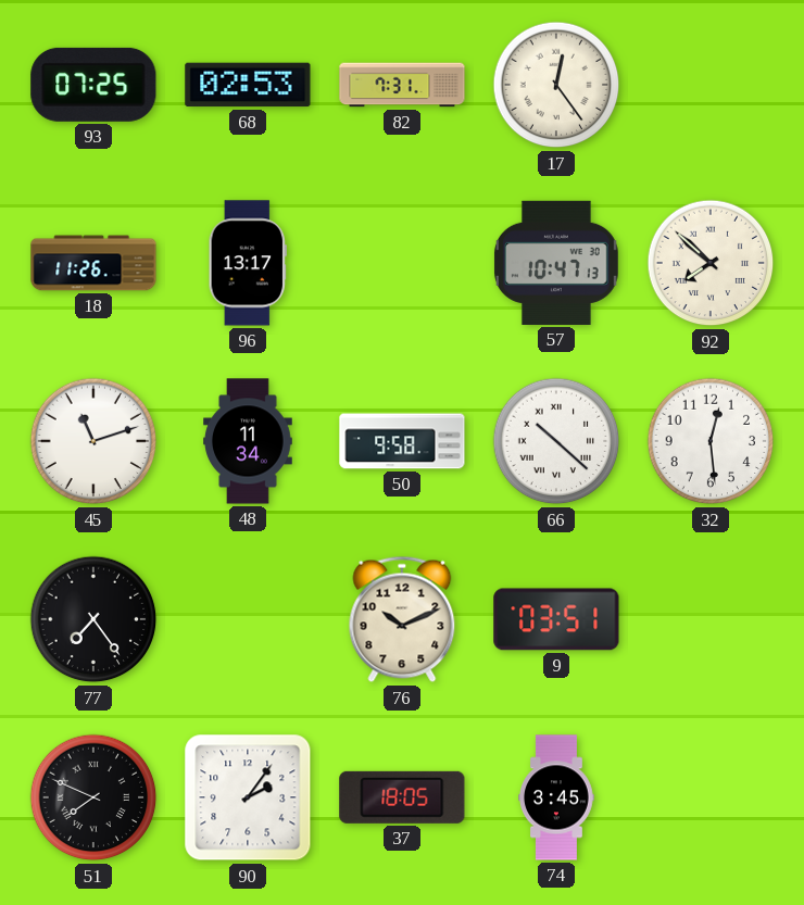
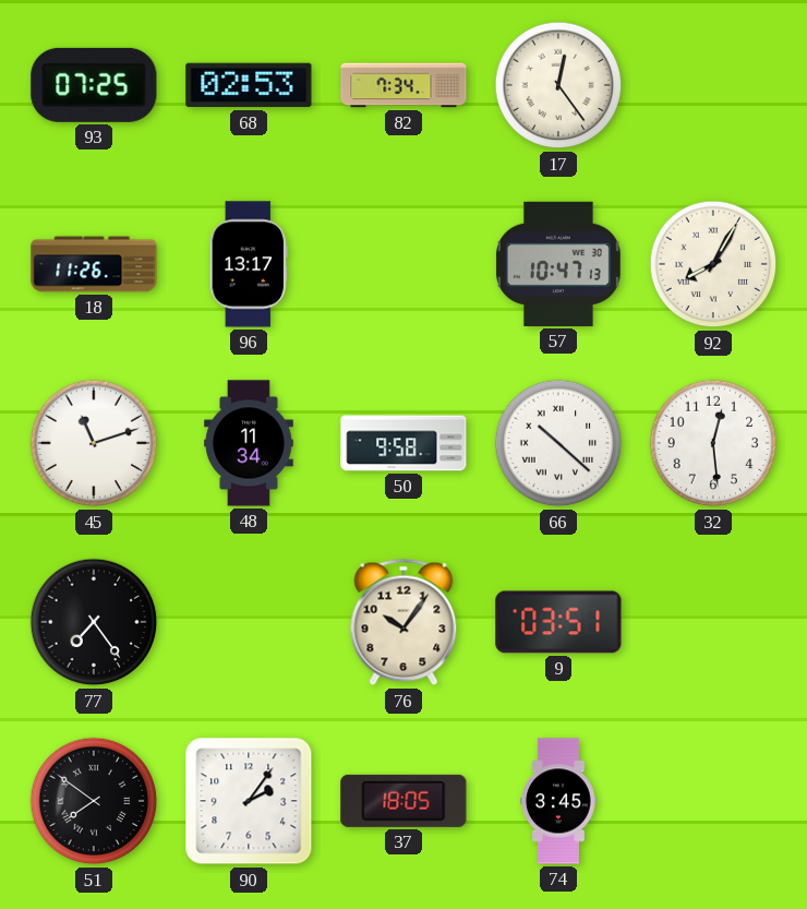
82: 7:31 -> 7:34
92: 7:52 -> 8:05
76: 10:11 -> 10:06
51: 7:49 -> 7:51
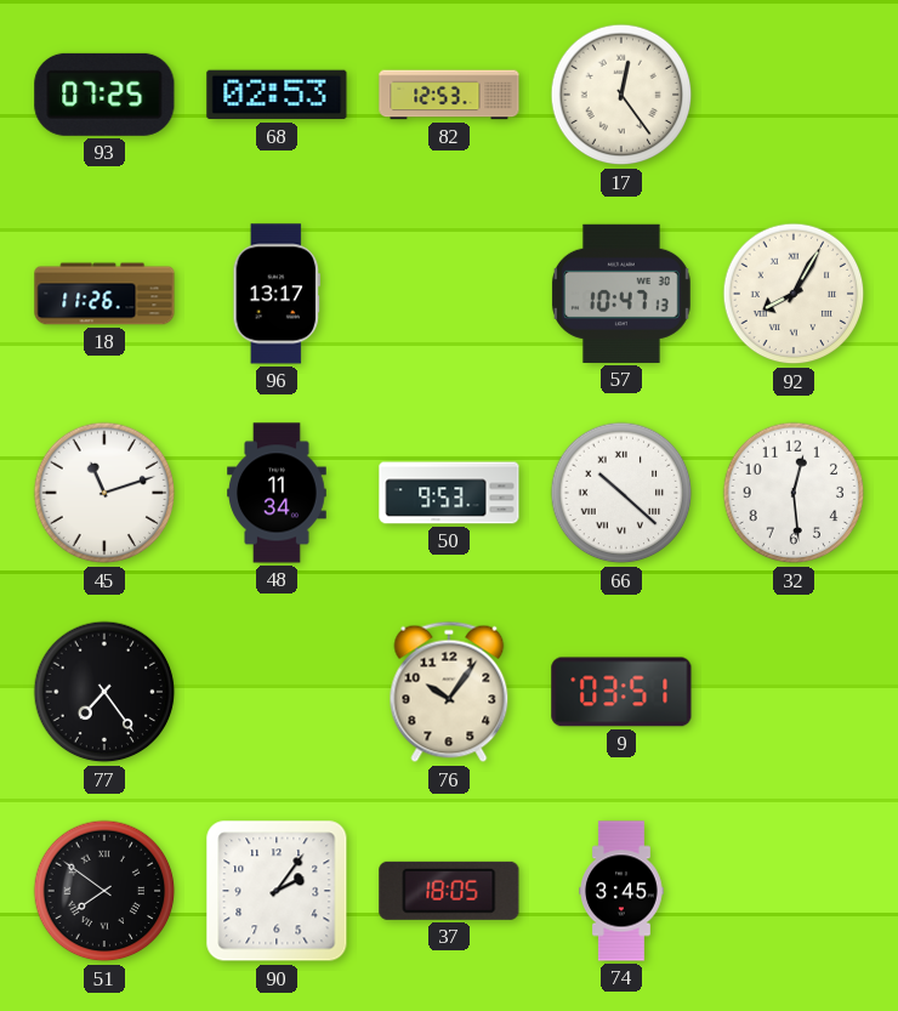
82: 7:34 -> 12:53
50: 9:58 -> 9:53
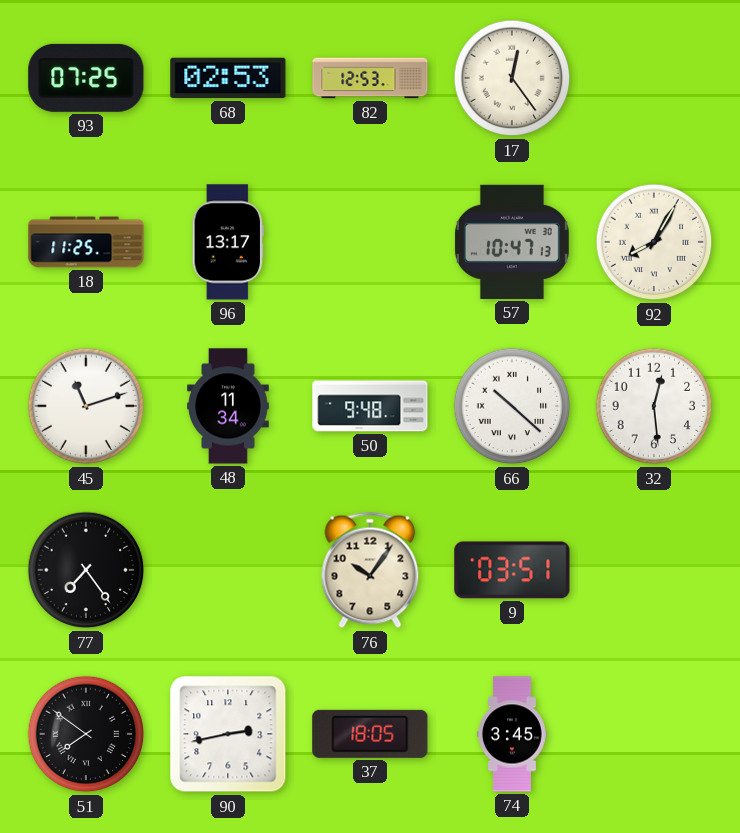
18: 11:26 -> 11:25
50: 9:53 -> 9:48
90: 2:06 -> 2:43
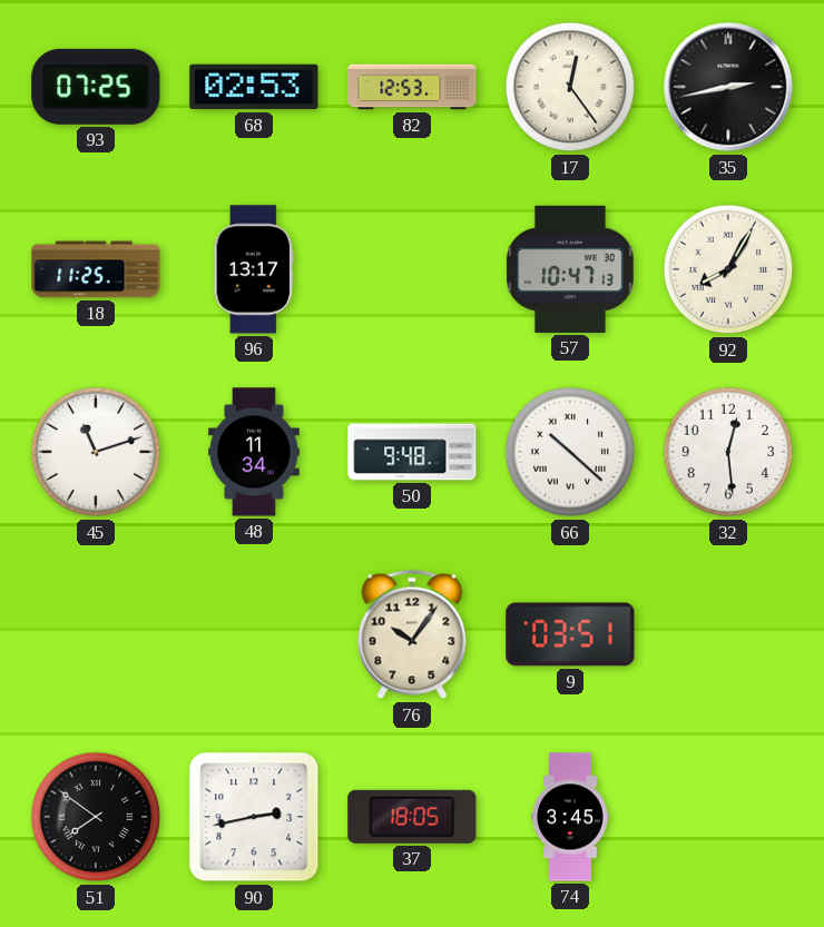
35: none -> 2:43
77: 7:24 -> none
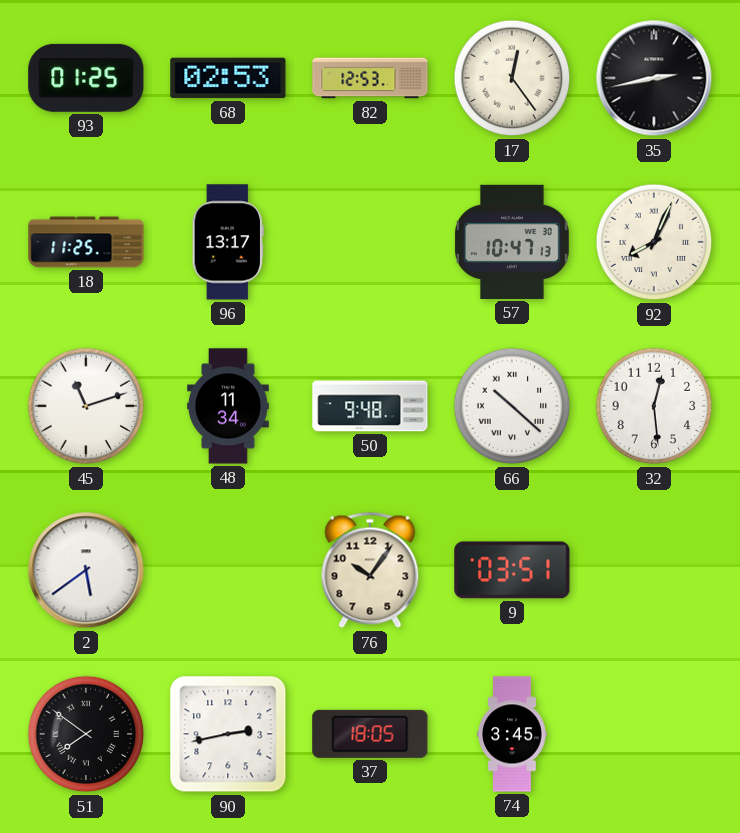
93: 07:25 -> 01:25
92: 8:05 -> 8:04
2: none -> 5:39
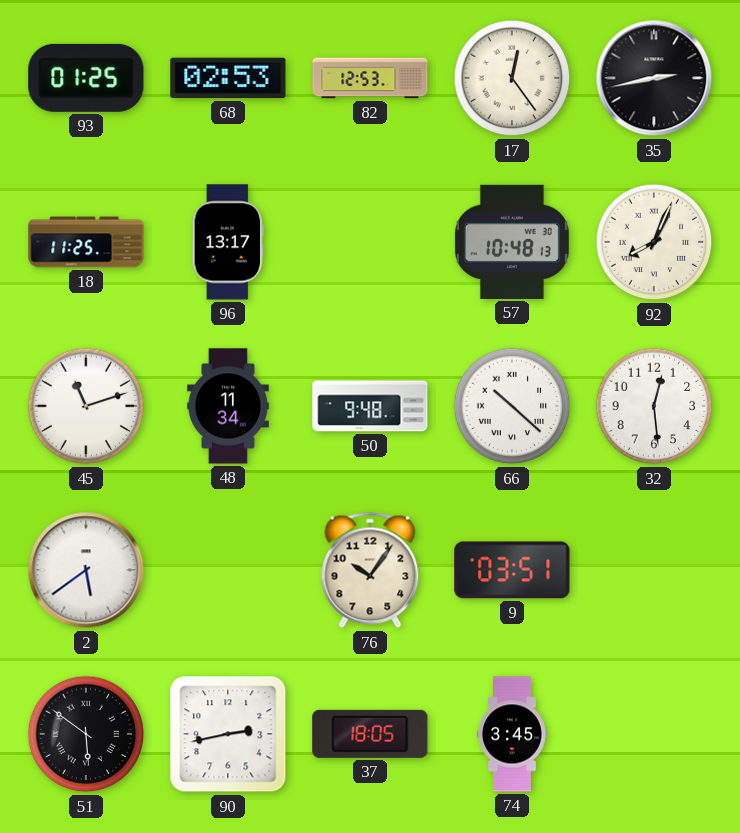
57: 10:47 -> 10:48
51: 7:51 -> 5:51
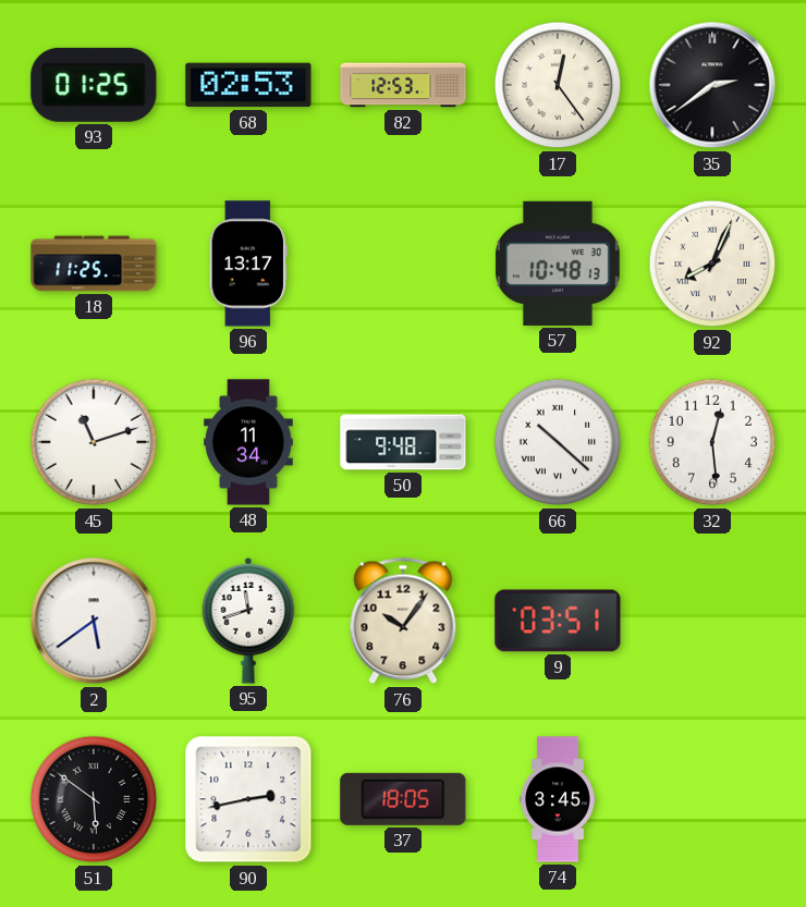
35: 2:43 -> 2:39
95: none -> 11:42
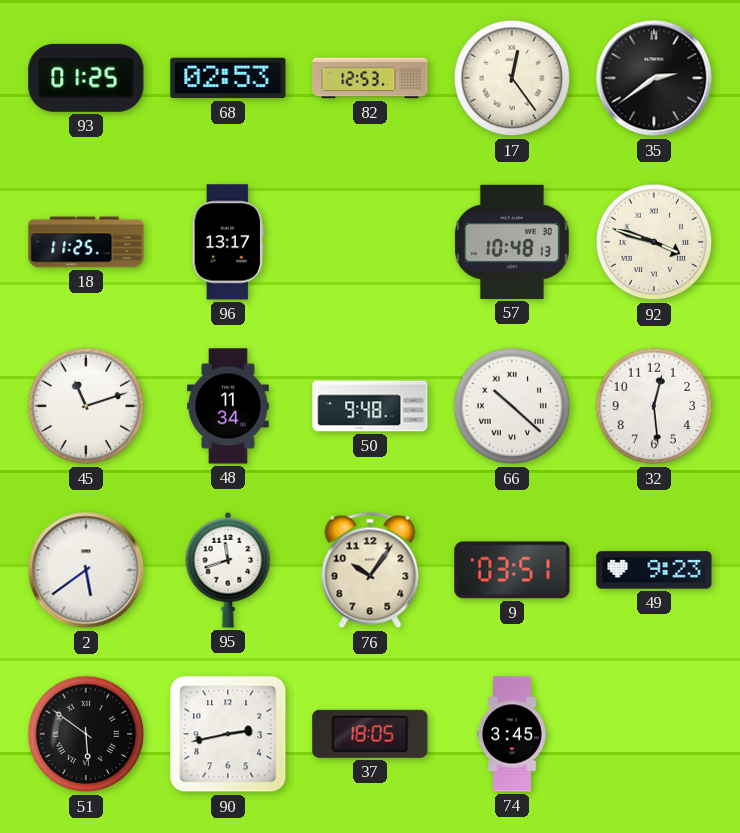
92: 8:04 -> 3:48
49: none -> 9:23
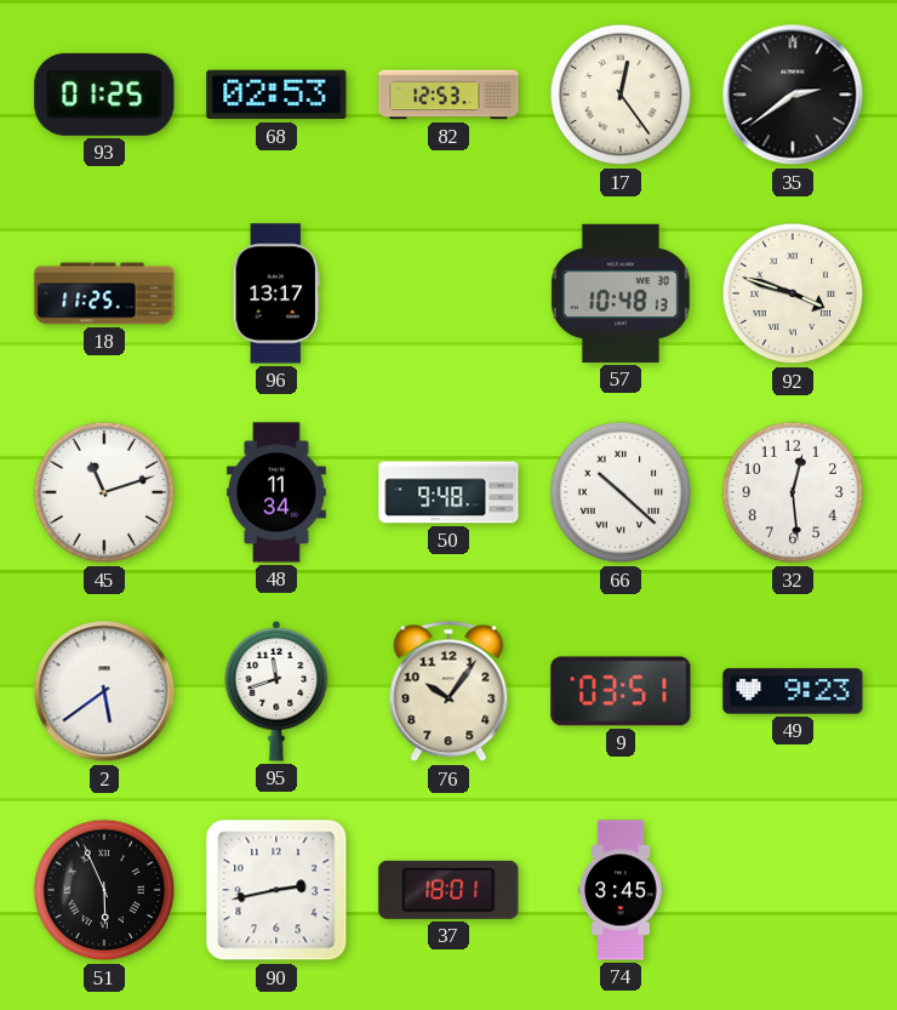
51: 5:51 -> 5:56
37: 18:05 -> 18:01
